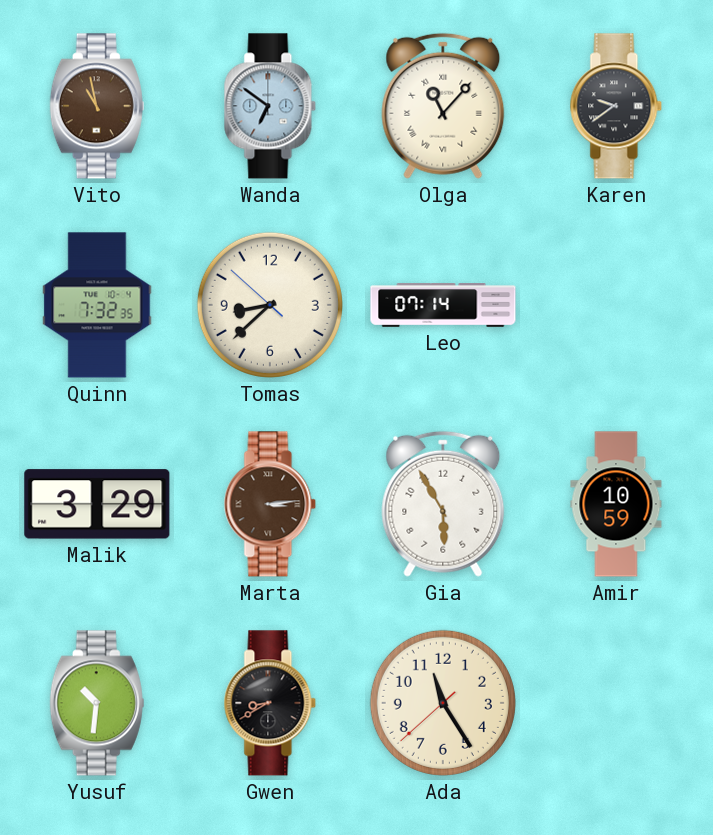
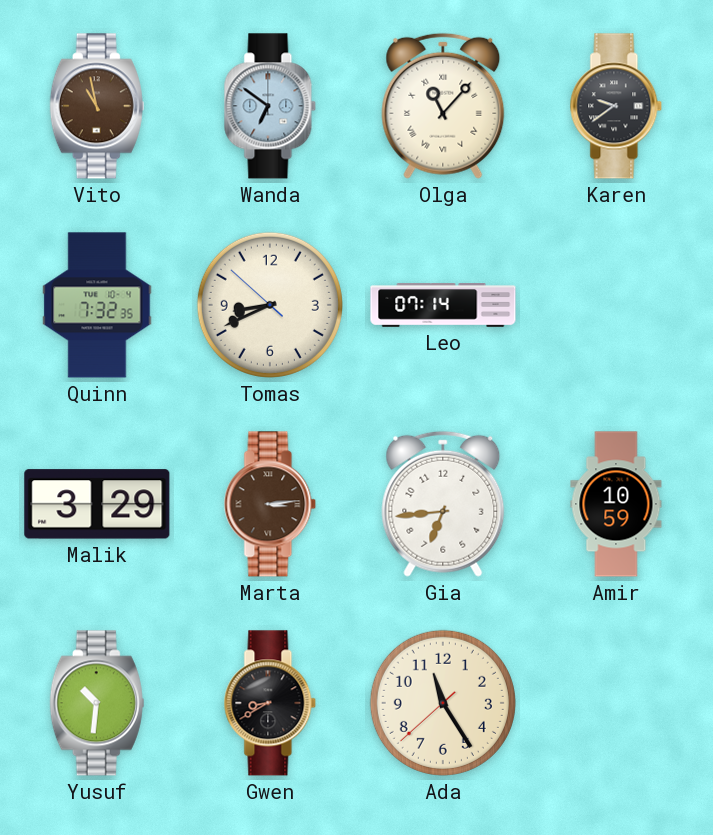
Tomas: 8:37 -> 8:40
Gia: 5:55 -> 6:44
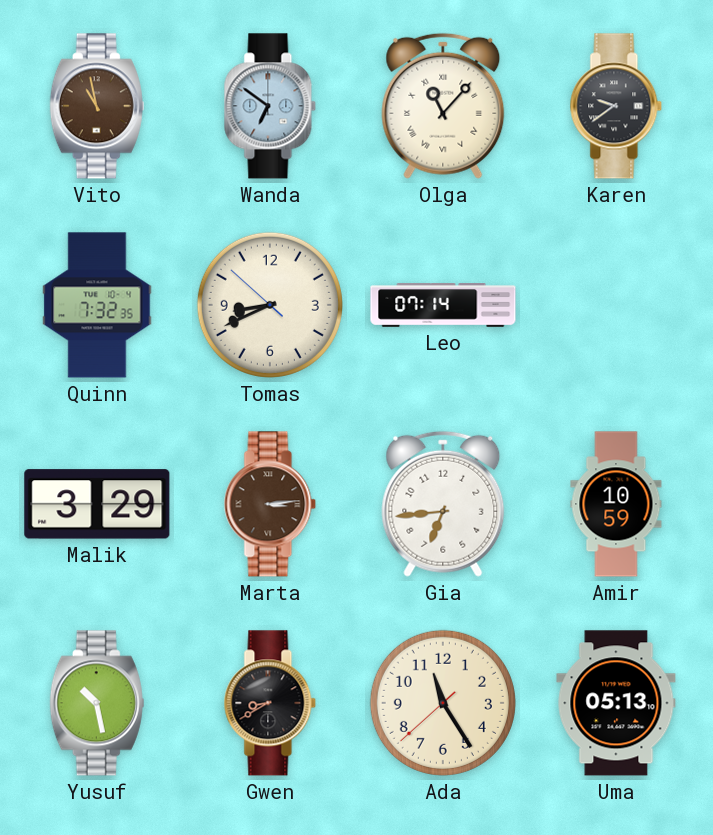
Yusuf: 10:31 -> 10:28
Uma: none -> 05:13
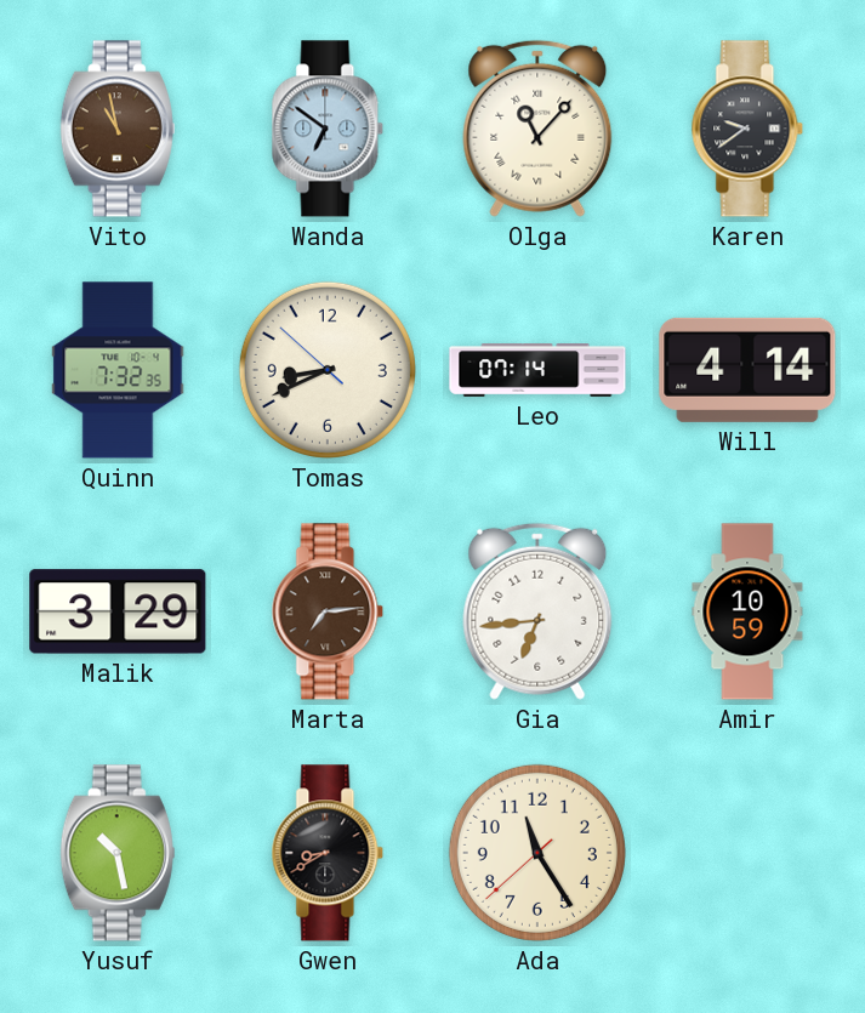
Will: none -> 4:14
Marta: 3:14 -> 7:14
Uma: 05:13 -> none
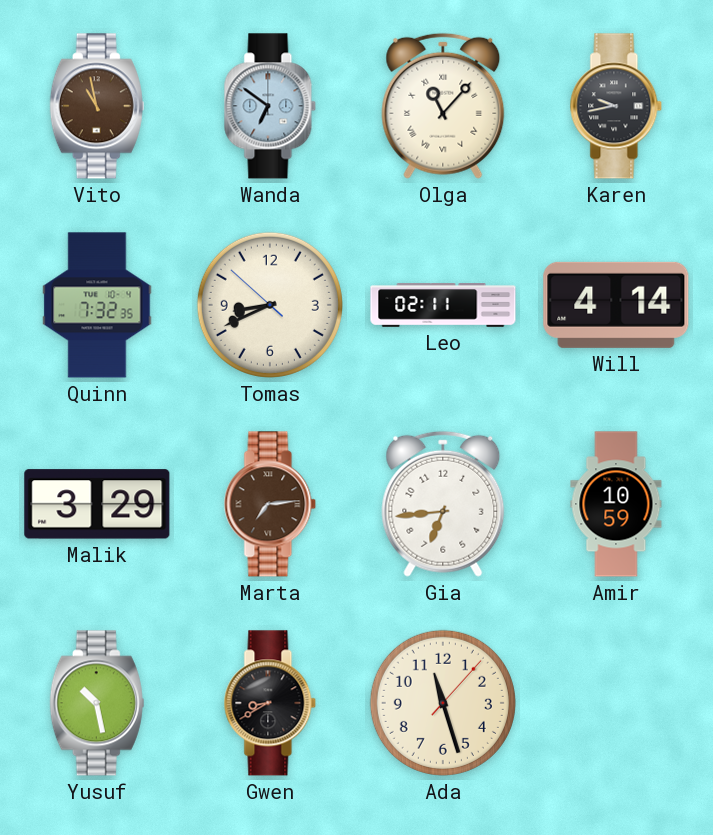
Karen: 9:39 -> 9:43
Leo: 07:14 -> 02:11
Ada: 11:24 -> 11:27
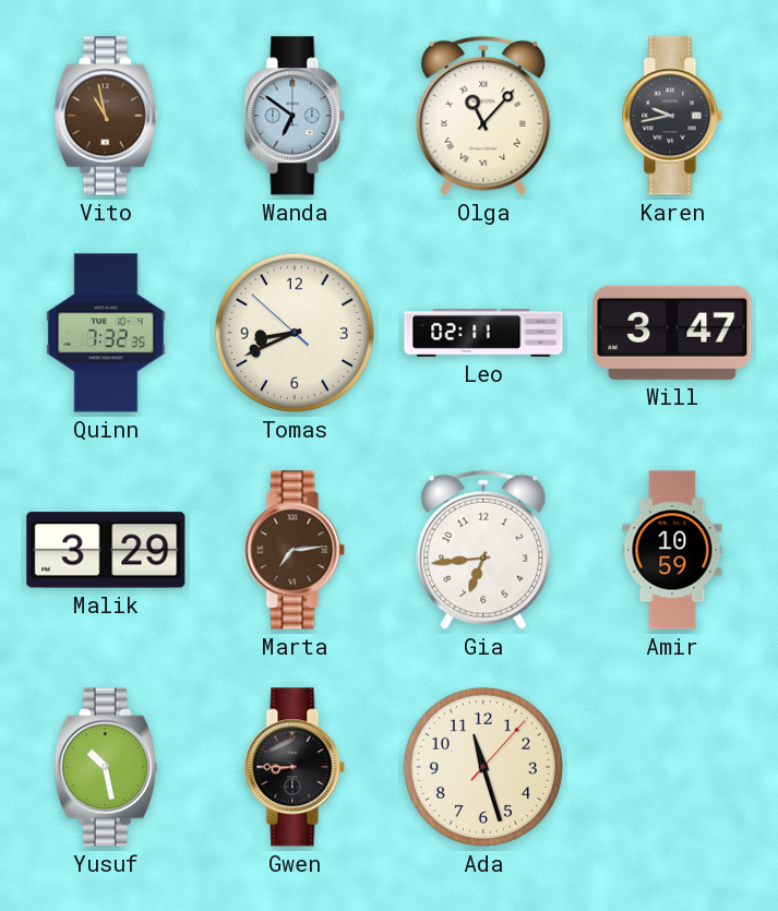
Will: 4:14 -> 3:47
Gwen: 8:40 -> 8:45
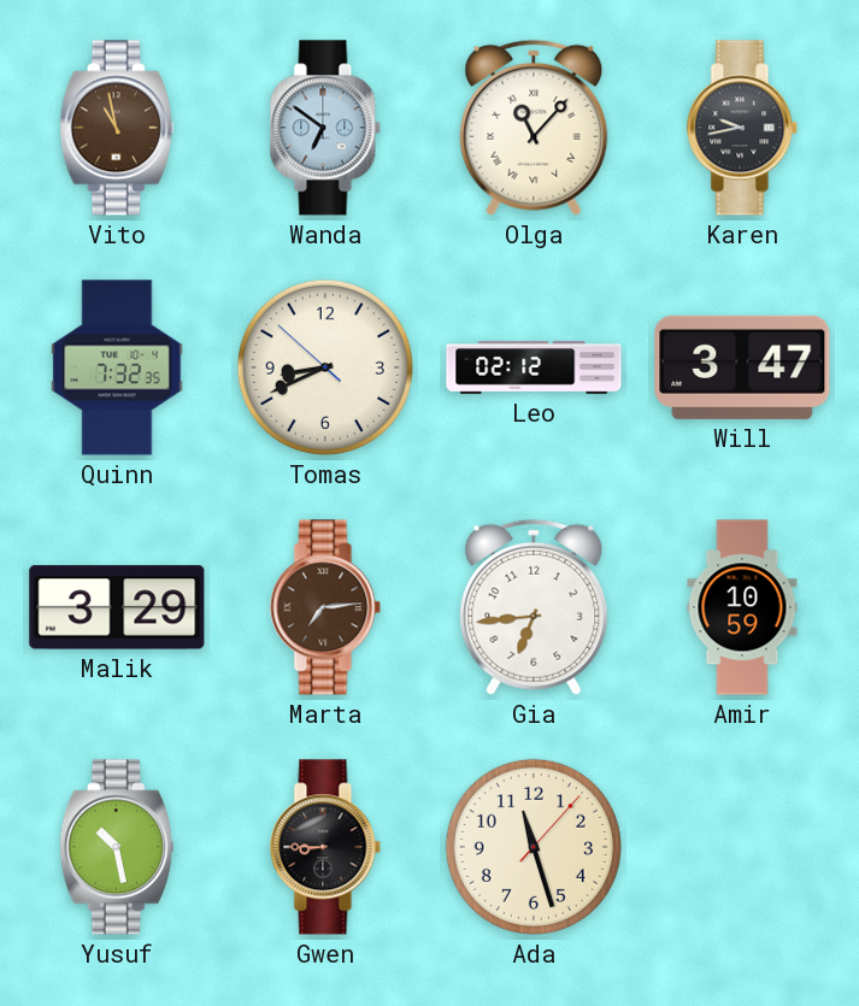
Leo: 02:11 -> 02:12
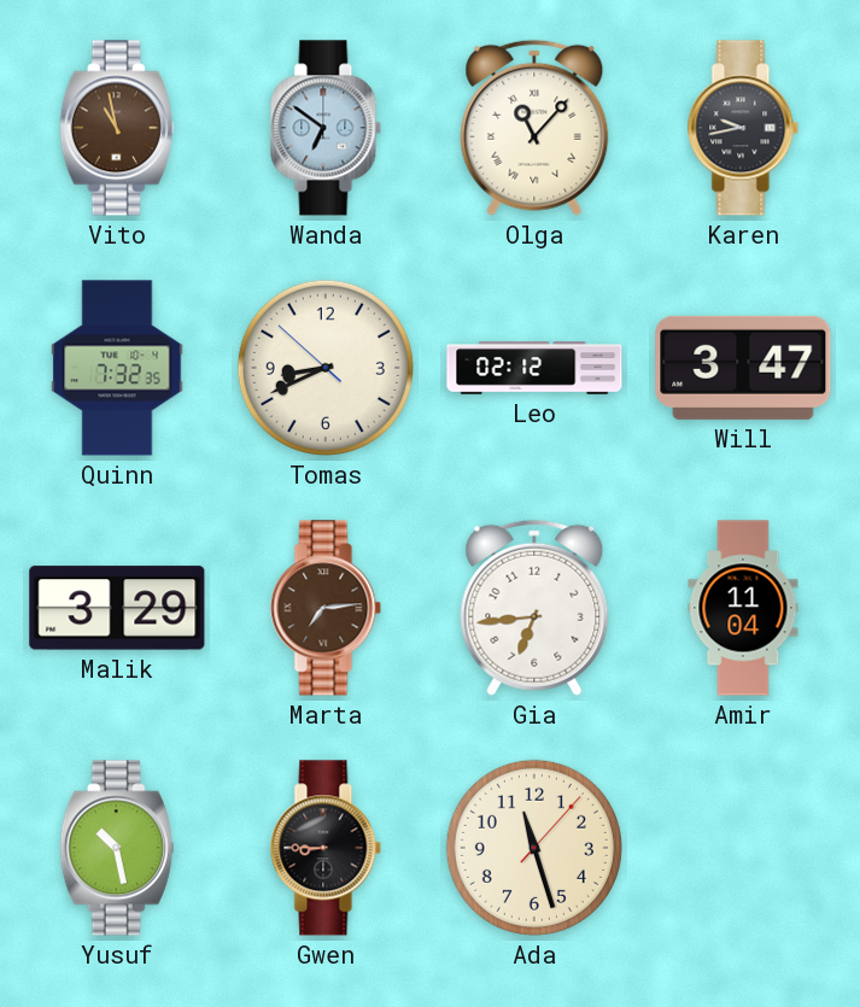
Amir: 10:59 -> 11:04
